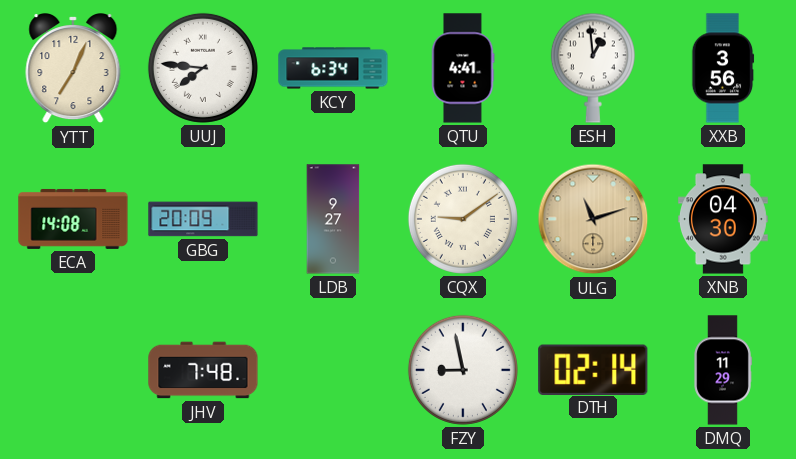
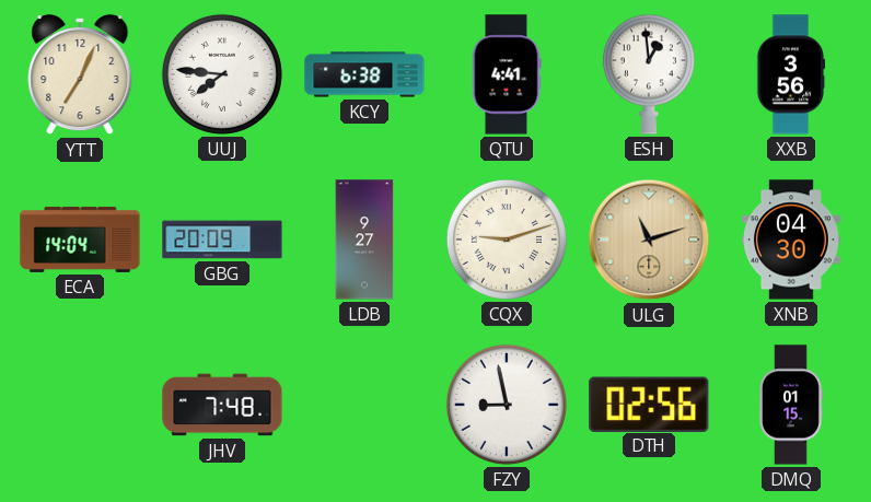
KCY: 6:34 -> 6:38
ECA: 14:08 -> 14:04
CQX: 9:09 -> 9:12
DTH: 02:14 -> 02:56
DMQ: 11:29 -> 01:15
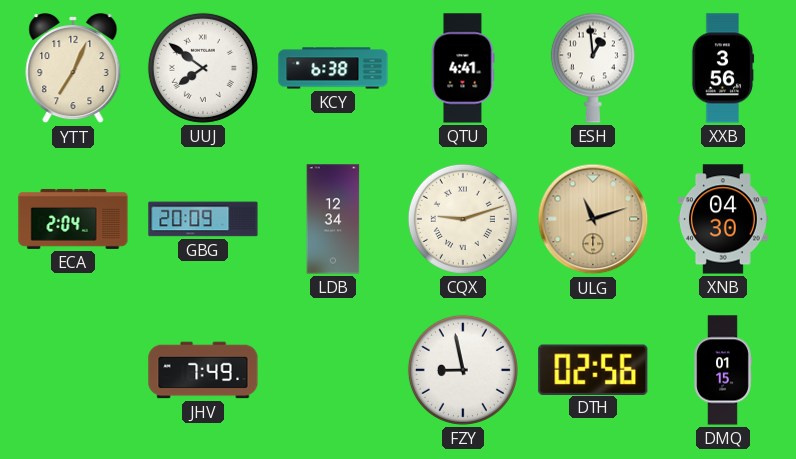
UUJ: 7:46 -> 7:51
ECA: 14:04 -> 2:04
LDB: 9:27 -> 12:34
JHV: 7:48 -> 7:49
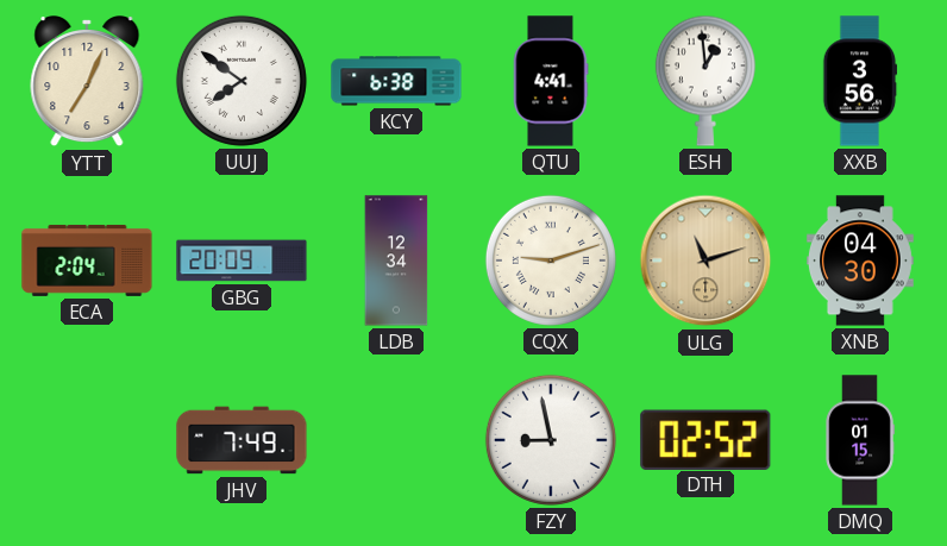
DTH: 02:56 -> 02:52
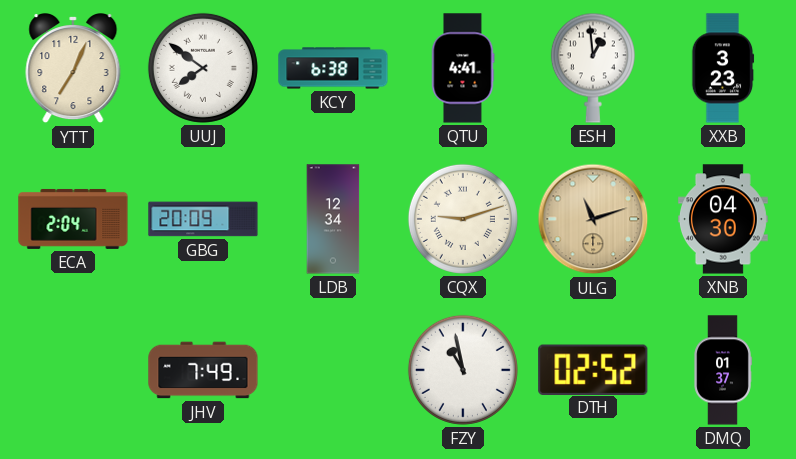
XXB: 3:56 -> 3:23
FZY: 8:58 -> 10:58
DMQ: 01:15 -> 01:37
